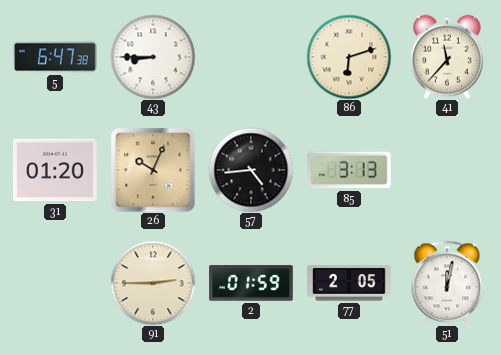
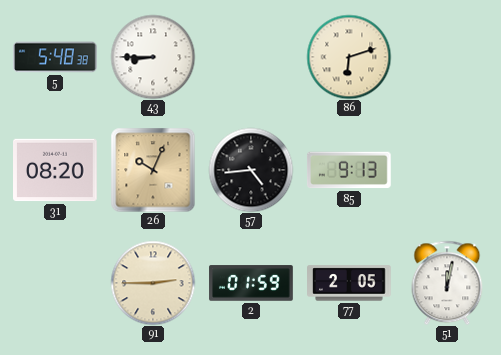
5: 6:47 -> 5:48
41: 11:37 -> none
31: 01:20 -> 08:20
85: 3:13 -> 9:13
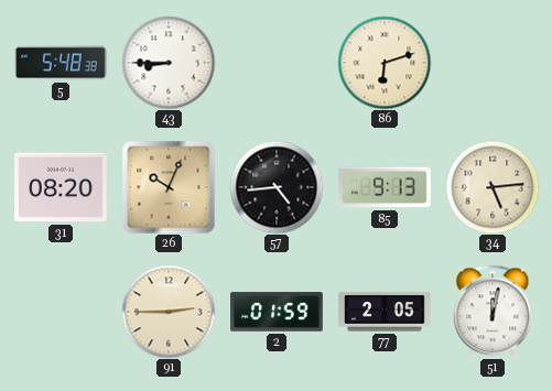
34: none -> 5:14
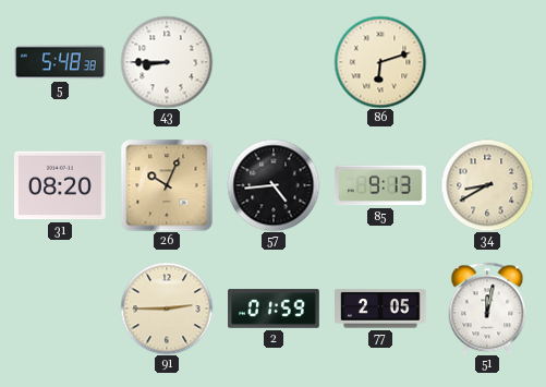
34: 5:14 -> 8:40
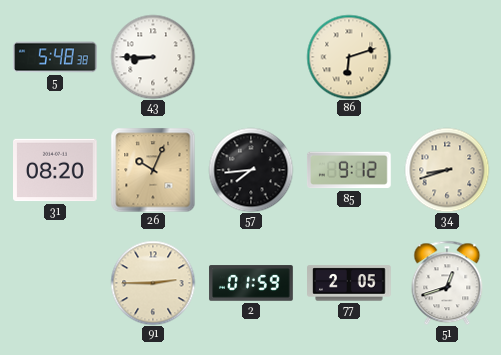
57: 4:44 -> 7:44
85: 9:13 -> 9:12
34: 8:40 -> 8:42
51: 12:02 -> 12:42
